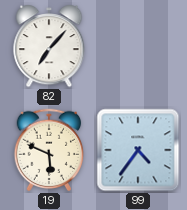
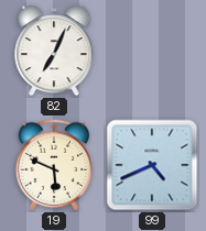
82: 7:07 -> 7:04
99: 4:36 -> 4:41
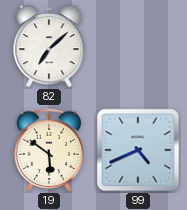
82: 7:04 -> 7:08
19: 5:49 -> 5:51
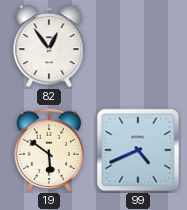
82: 7:08 -> 12:54
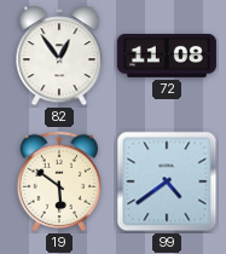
72: none -> 11:08
99: 4:41 -> 4:39
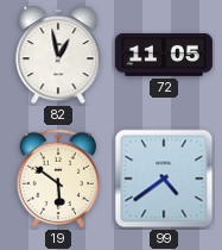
82: 12:54 -> 12:58
72: 11:08 -> 11:05
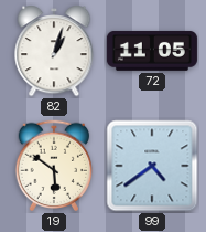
82: 12:58 -> 1:03
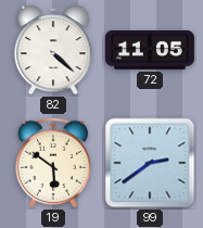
82: 1:03 -> 4:22
99: 4:39 -> 2:39
